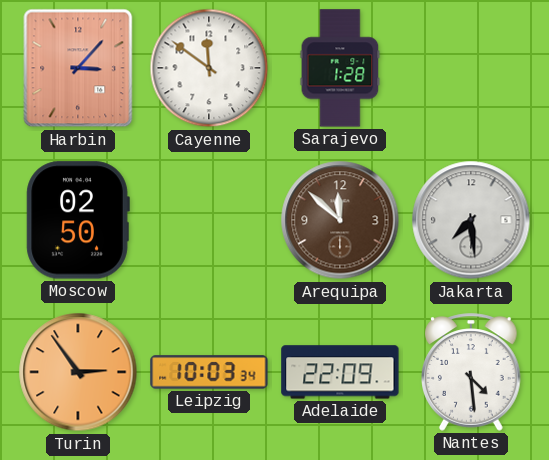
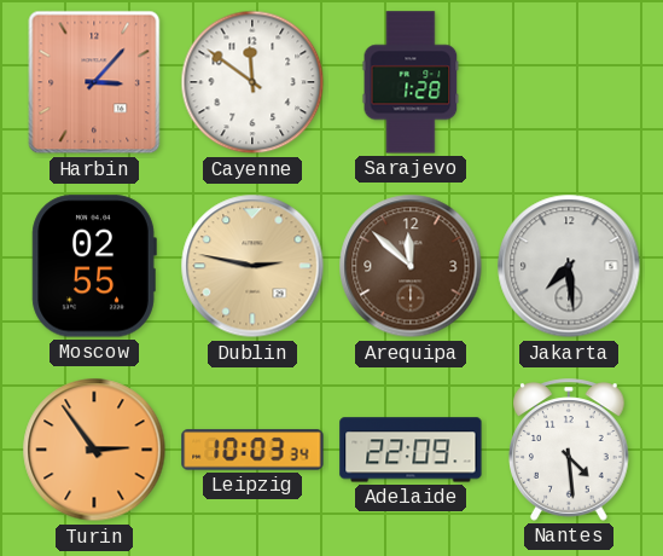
Moscow: 02:50 -> 02:55
Dublin: none -> 2:47
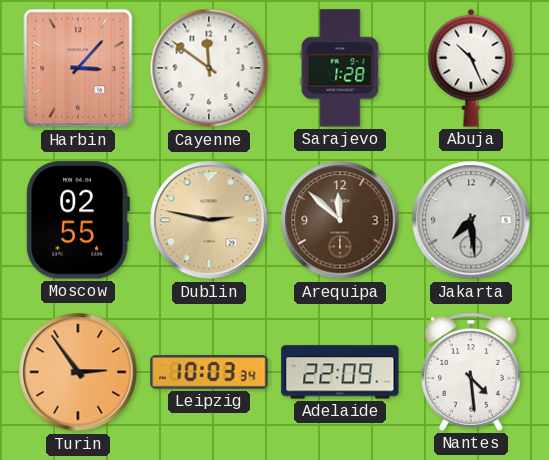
Abuja: none -> 10:26
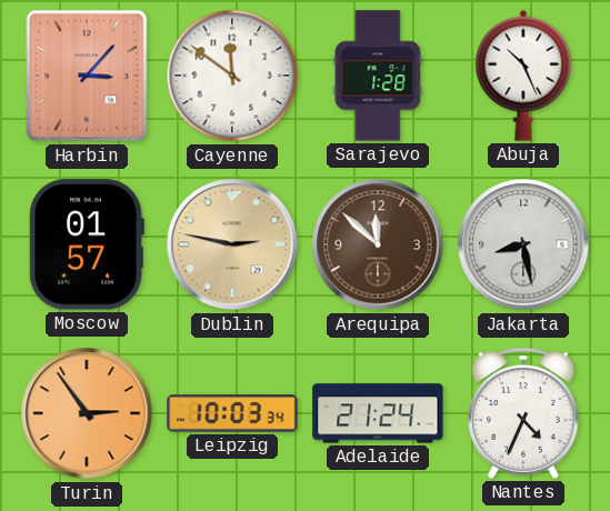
Moscow: 02:55 -> 01:57
Jakarta: 7:29 -> 8:28
Adelaide: 22:09 -> 21:24
Nantes: 4:29 -> 4:34
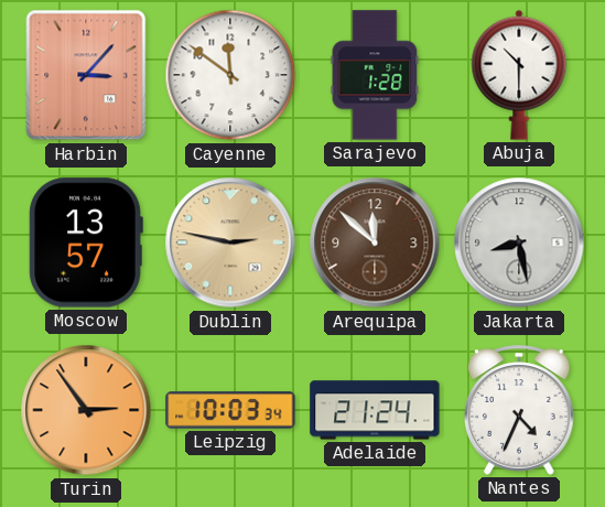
Abuja: 10:26 -> 10:30
Moscow: 01:57 -> 13:57
